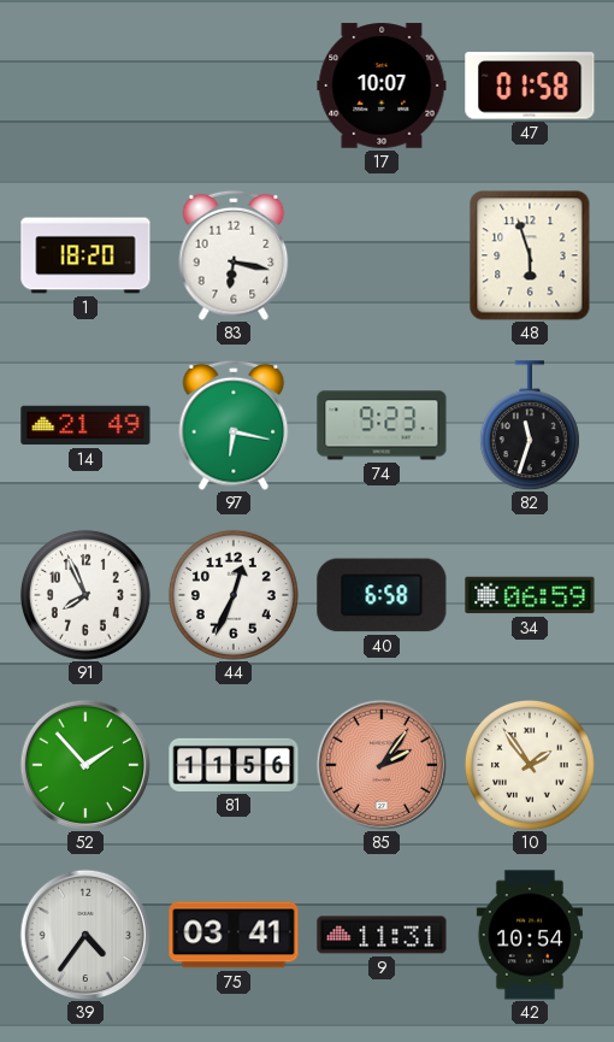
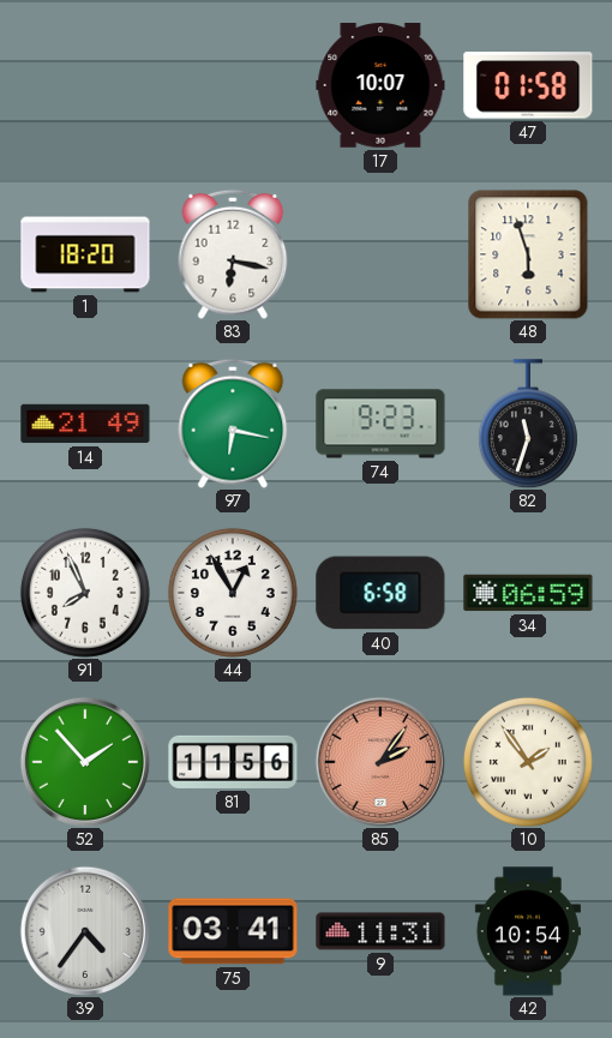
44: 12:34 -> 12:55
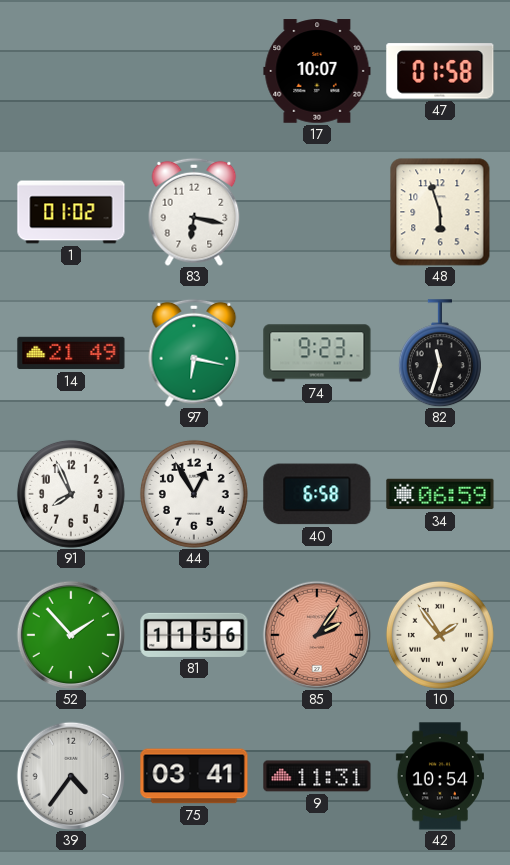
1: 18:20 -> 01:02
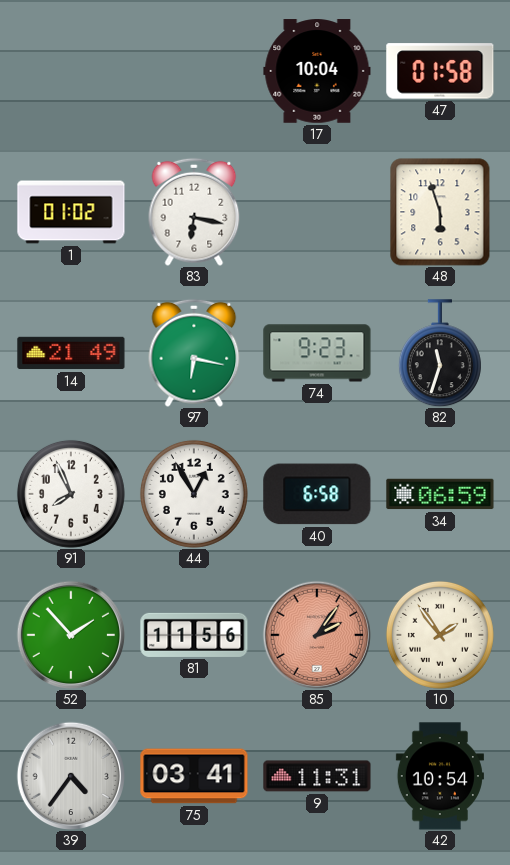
17: 10:07 -> 10:04
